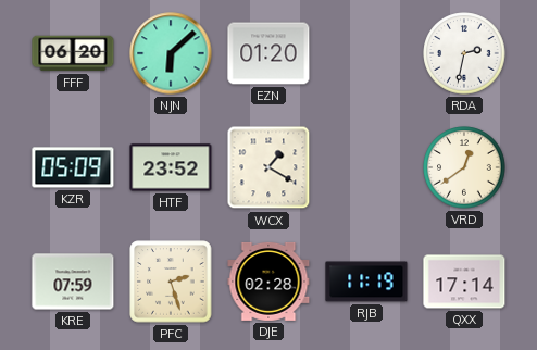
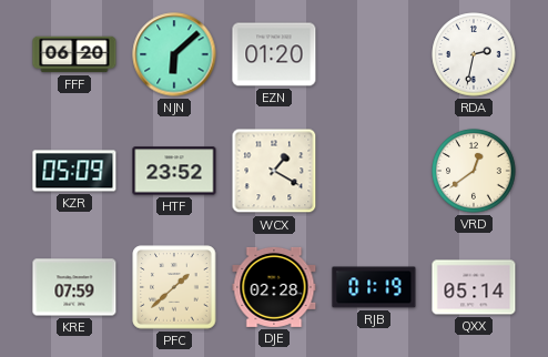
PFC: 2:27 -> 1:38
RJB: 11:19 -> 01:19
QXX: 17:14 -> 05:14
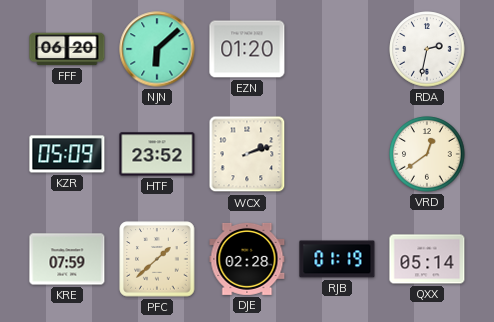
WCX: 1:20 -> 2:12
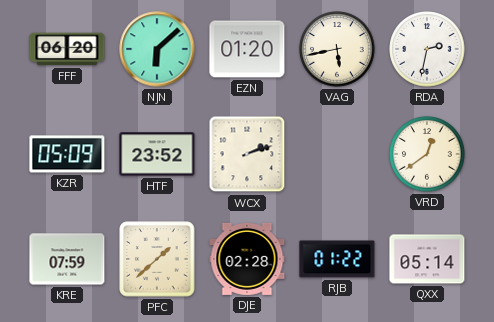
VAG: none -> 5:43
RJB: 01:19 -> 01:22
